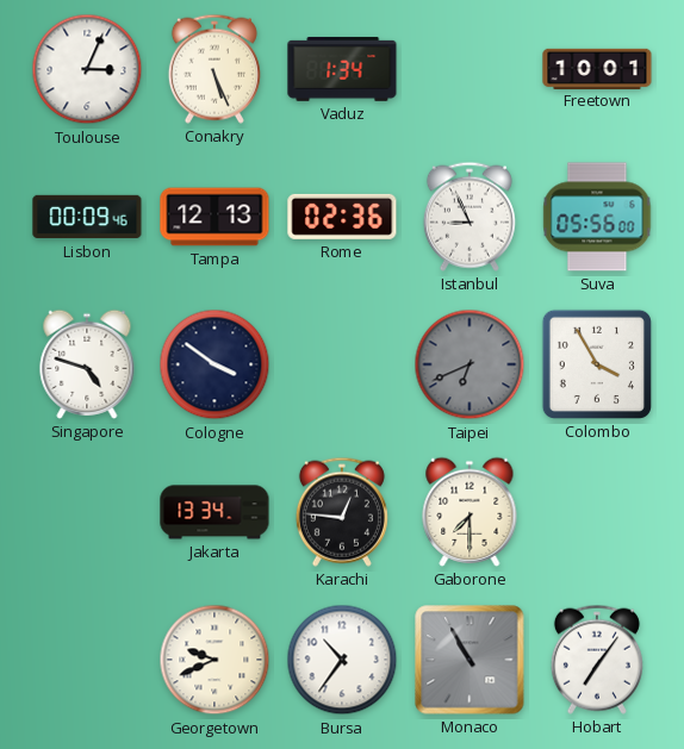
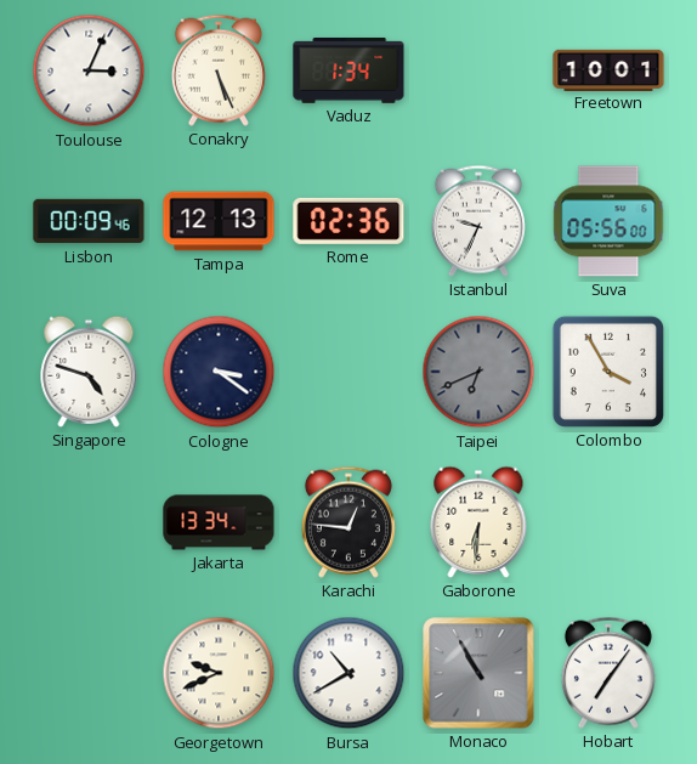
Istanbul: 8:56 -> 9:34
Cologne: 3:51 -> 3:21
Gaborone: 7:30 -> 6:31
Bursa: 10:36 -> 10:40
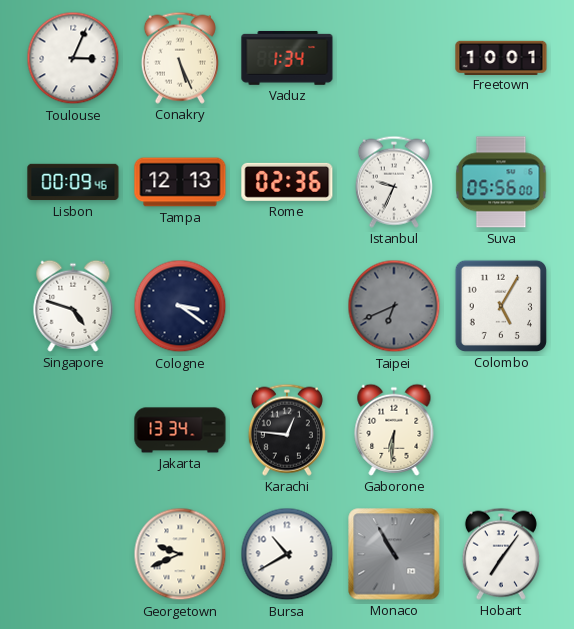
Colombo: 3:55 -> 5:05
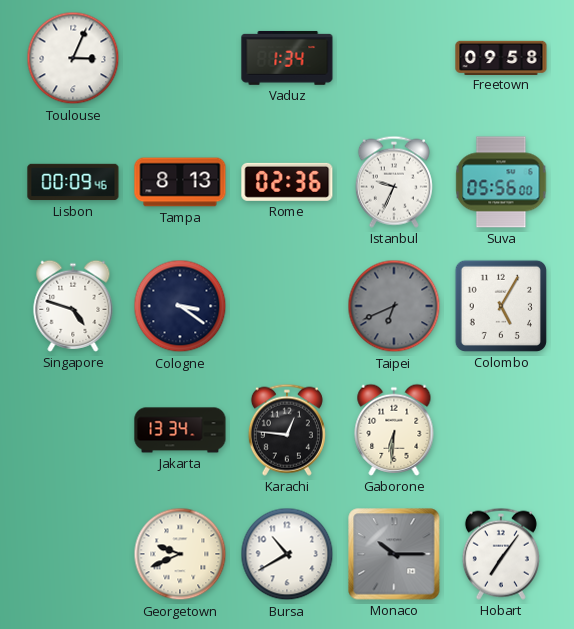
Conakry: 5:26 -> none
Freetown: 10:01 -> 09:58
Tampa: 12:13 -> 8:13
Monaco: 10:55 -> 10:15
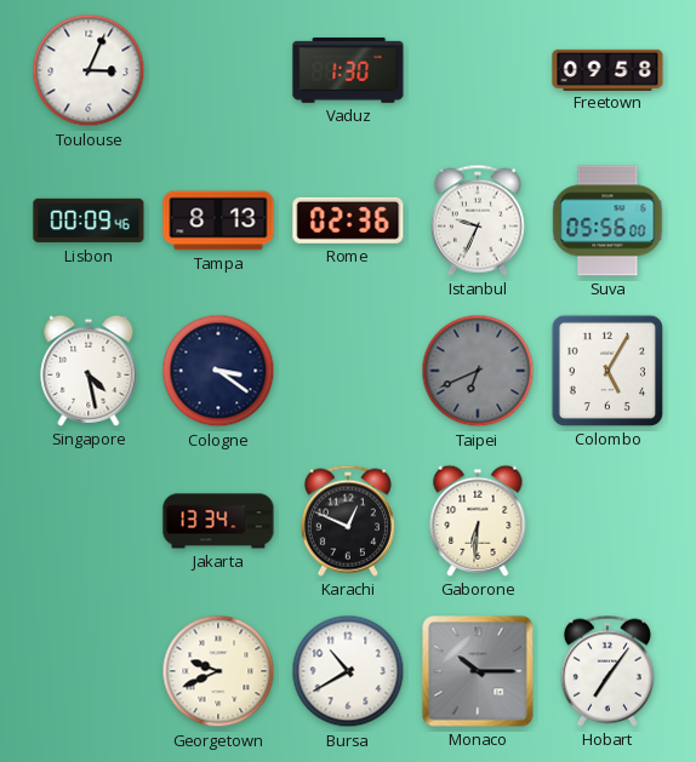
Vaduz: 1:34 -> 1:30
Singapore: 4:48 -> 4:28
Karachi: 12:46 -> 12:49
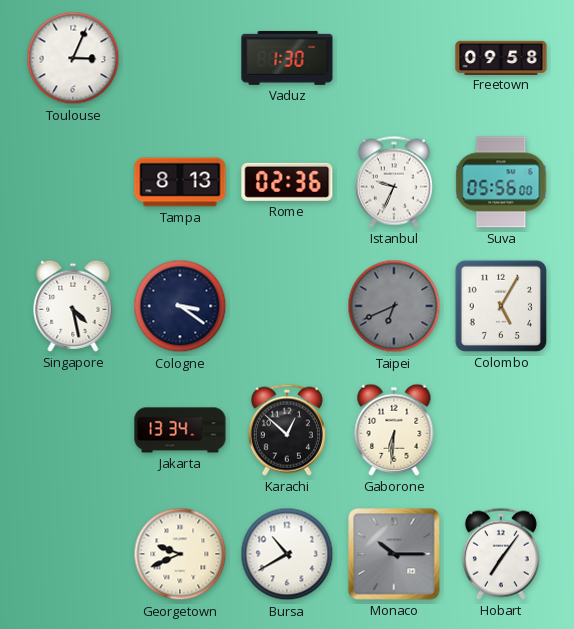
Lisbon: 00:09 -> none
Karachi: 12:49 -> 12:52
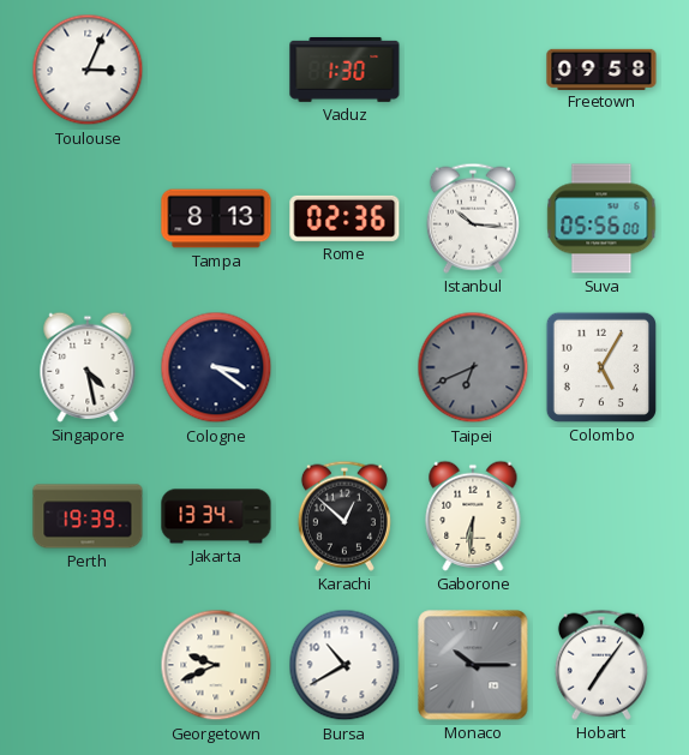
Istanbul: 9:34 -> 10:16
Perth: none -> 19:39
